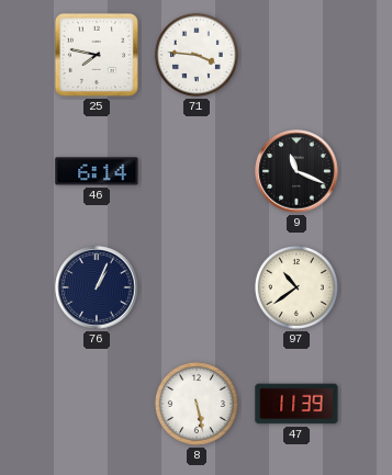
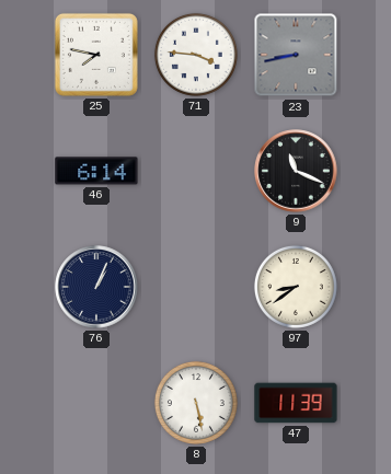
23: none -> 8:43
97: 10:39 -> 8:39
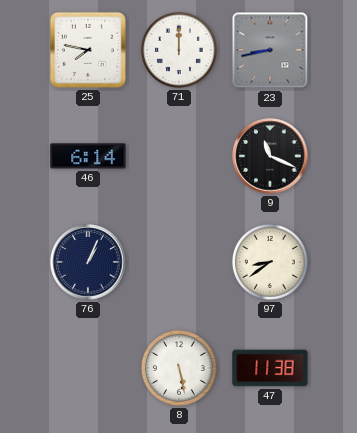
71: 3:46 -> 12:00
47: 11:39 -> 11:38
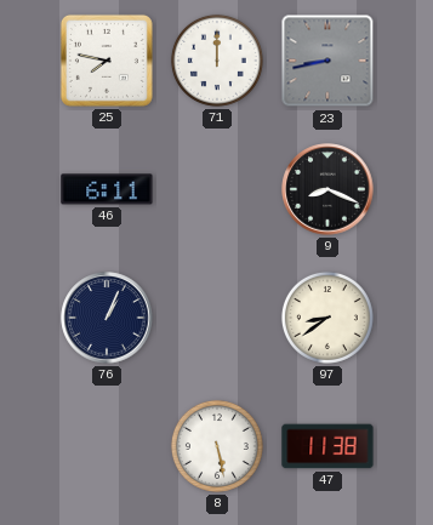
46: 6:14 -> 6:11
9: 11:19 -> 8:19
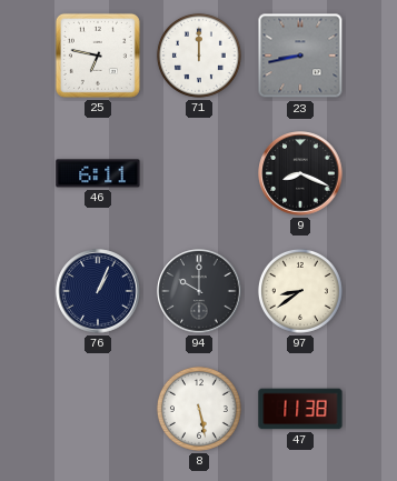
25: 7:47 -> 6:47
94: none -> 10:00
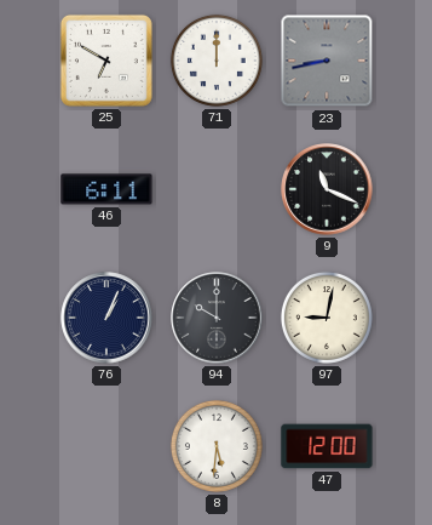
25: 6:47 -> 6:50
9: 8:19 -> 11:19
97: 8:39 -> 9:02
8: 5:28 -> 5:31
47: 11:38 -> 12:00
